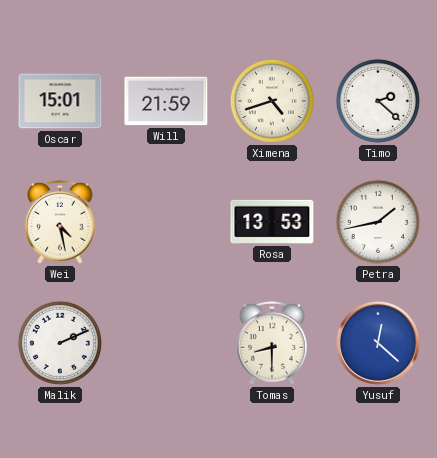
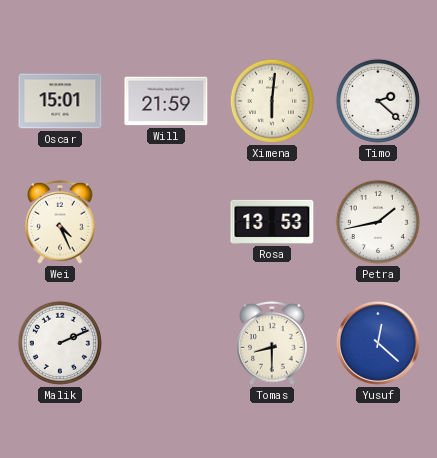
Ximena: 4:42 -> 6:01
Wei: 4:28 -> 4:26
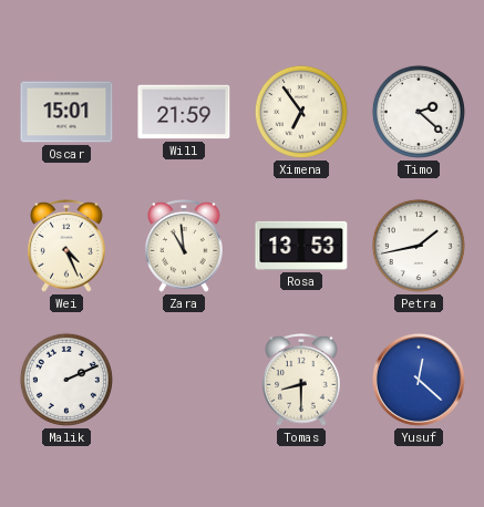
Ximena: 6:01 -> 6:54
Zara: none -> 10:59
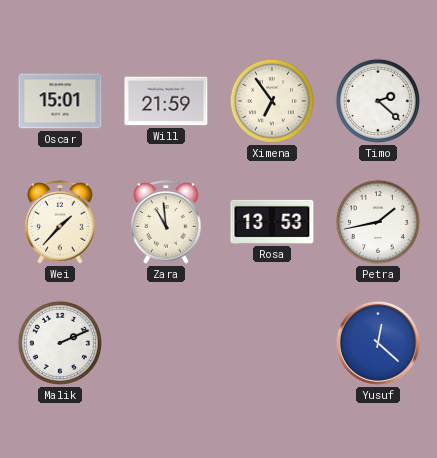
Wei: 4:26 -> 1:37
Tomas: 8:30 -> none
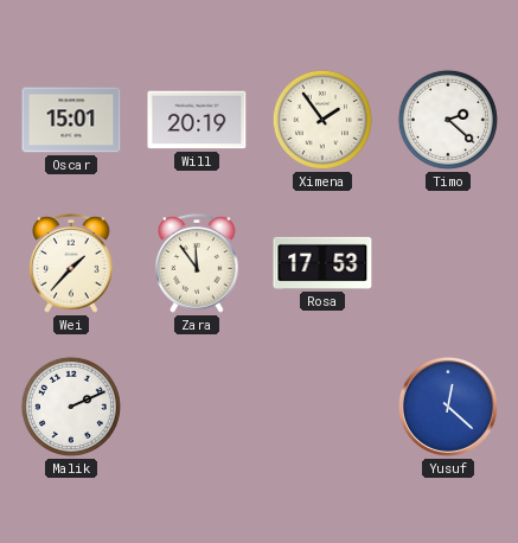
Will: 21:59 -> 20:19
Ximena: 6:54 -> 1:54
Zara: 10:59 -> 11:54
Rosa: 13:53 -> 17:53
Petra: 1:43 -> none
